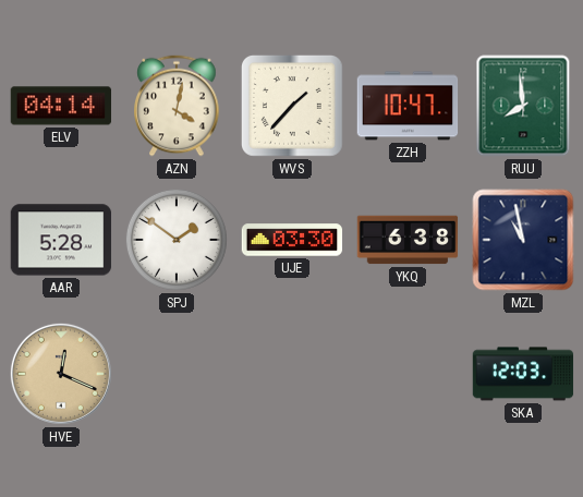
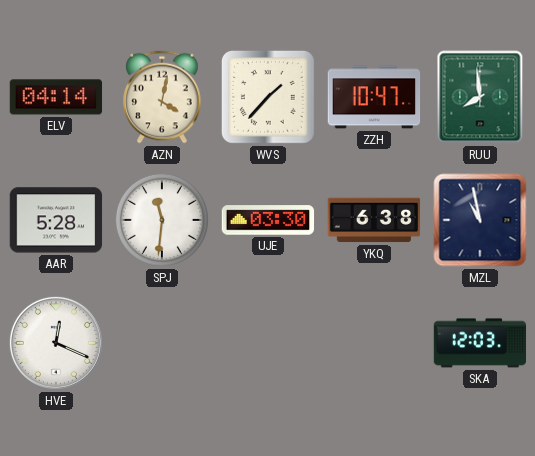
SPJ: 1:51 -> 11:31
HVE dial: champagne -> white
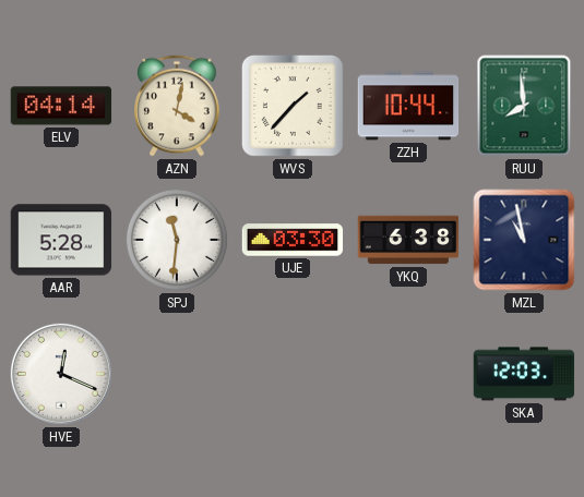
ZZH: 10:47 -> 10:44
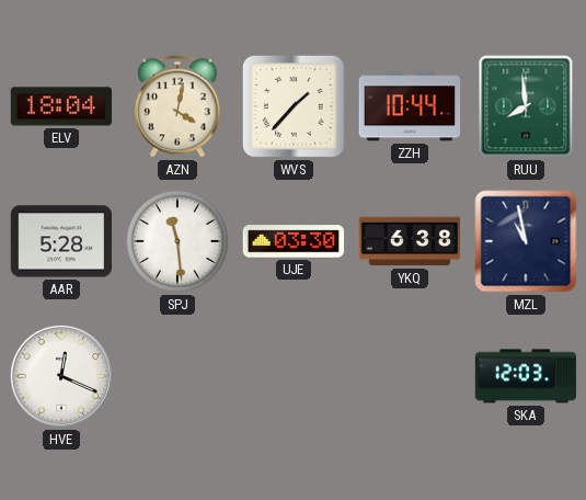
ELV: 04:14 -> 18:04
SPJ: 11:31 -> 11:29
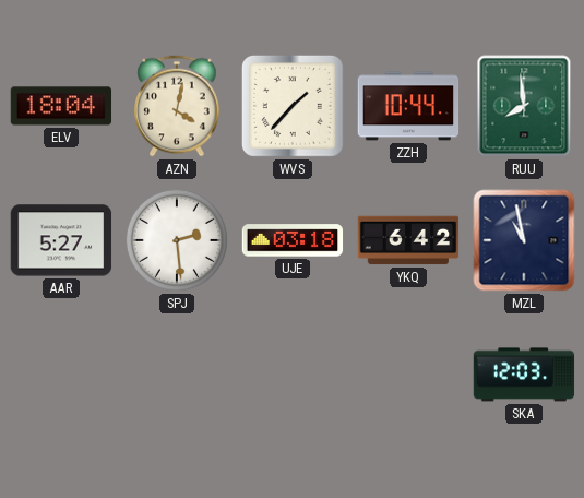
AAR: 5:28 -> 5:27
SPJ: 11:29 -> 2:29
UJE: 03:30 -> 03:18
YKQ: 6:38 -> 6:42
HVE: 12:19 -> none
